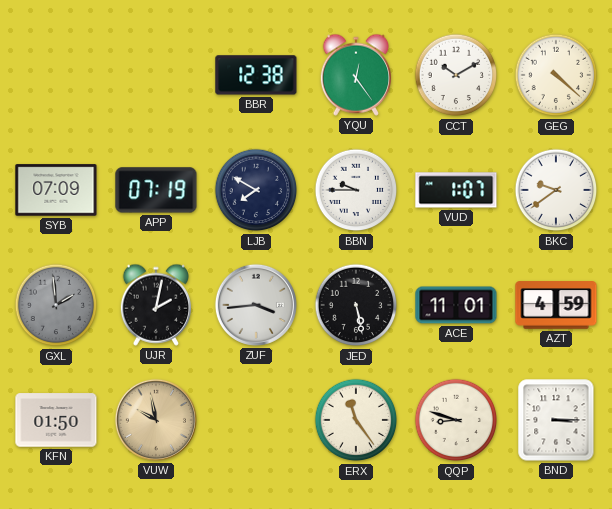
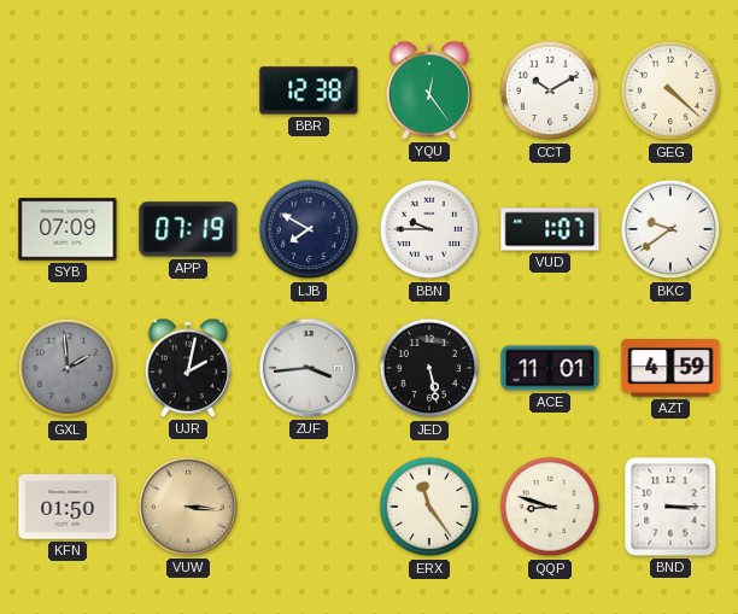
VUW: 9:58 -> 3:16
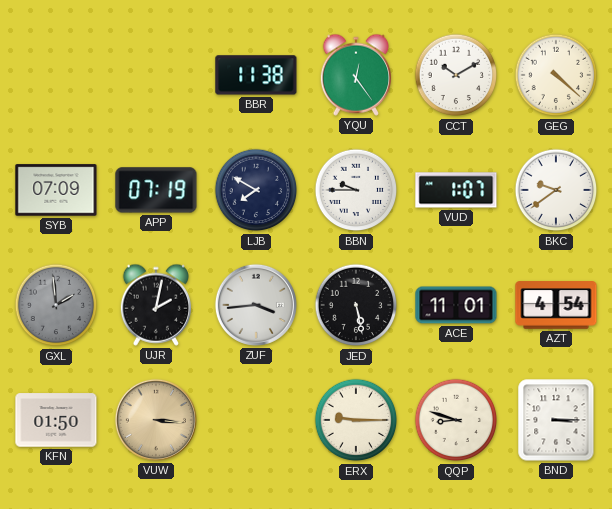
BBR: 12:38 -> 11:38
AZT: 4:59 -> 4:54
ERX: 11:24 -> 9:15
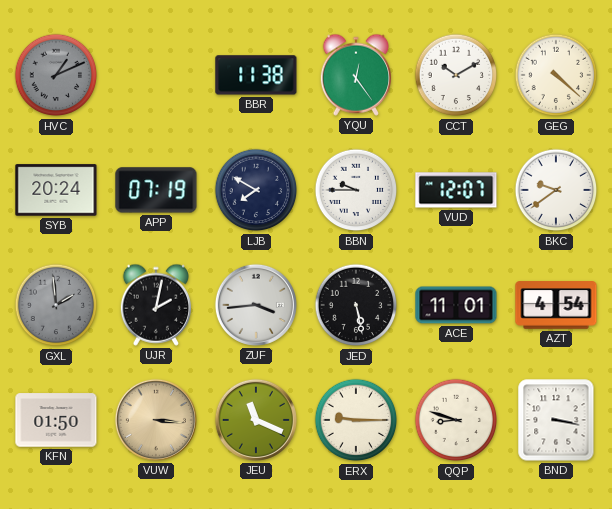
HVC: none -> 1:11
SYB: 07:09 -> 20:24
VUD: 1:07 -> 12:07
JEU: none -> 11:19
BND: 3:15 -> 3:17
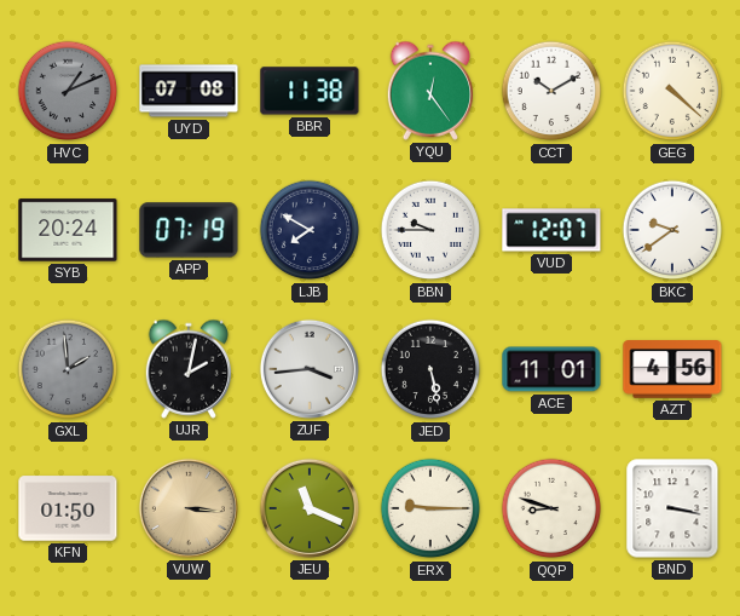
UYD: none -> 07:08
AZT: 4:54 -> 4:56
